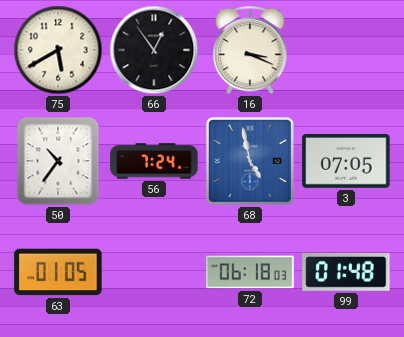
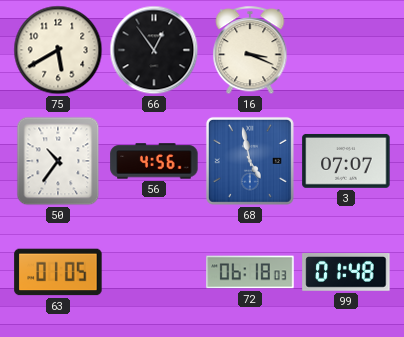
56: 7:24 -> 4:56
3: 07:05 -> 07:07
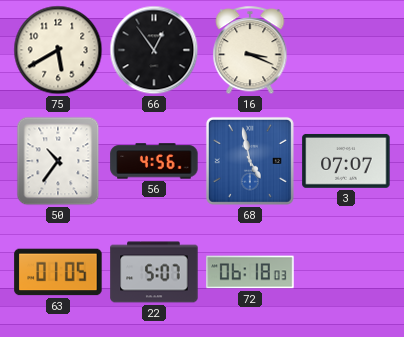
22: none -> 5:07
99: 01:48 -> none
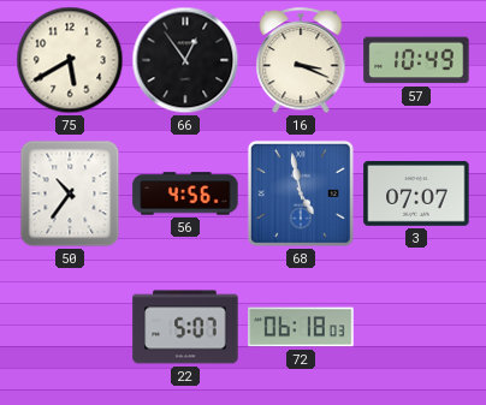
57: none -> 10:49
63: 01:05 -> none
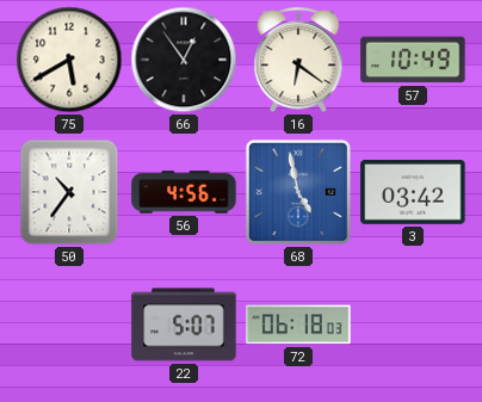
16: 3:19 -> 6:21
3: 07:07 -> 03:42
